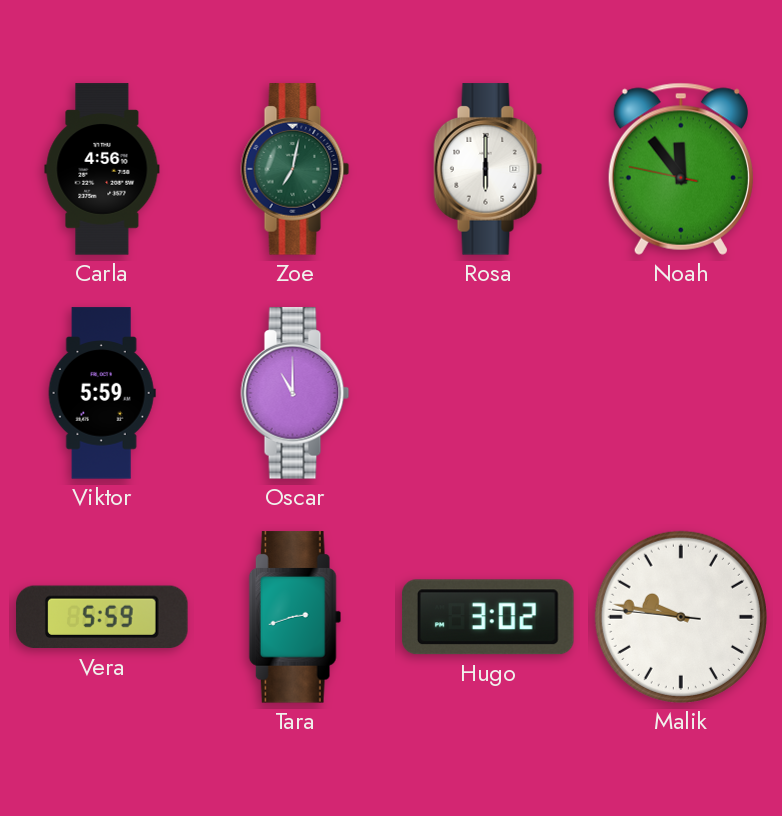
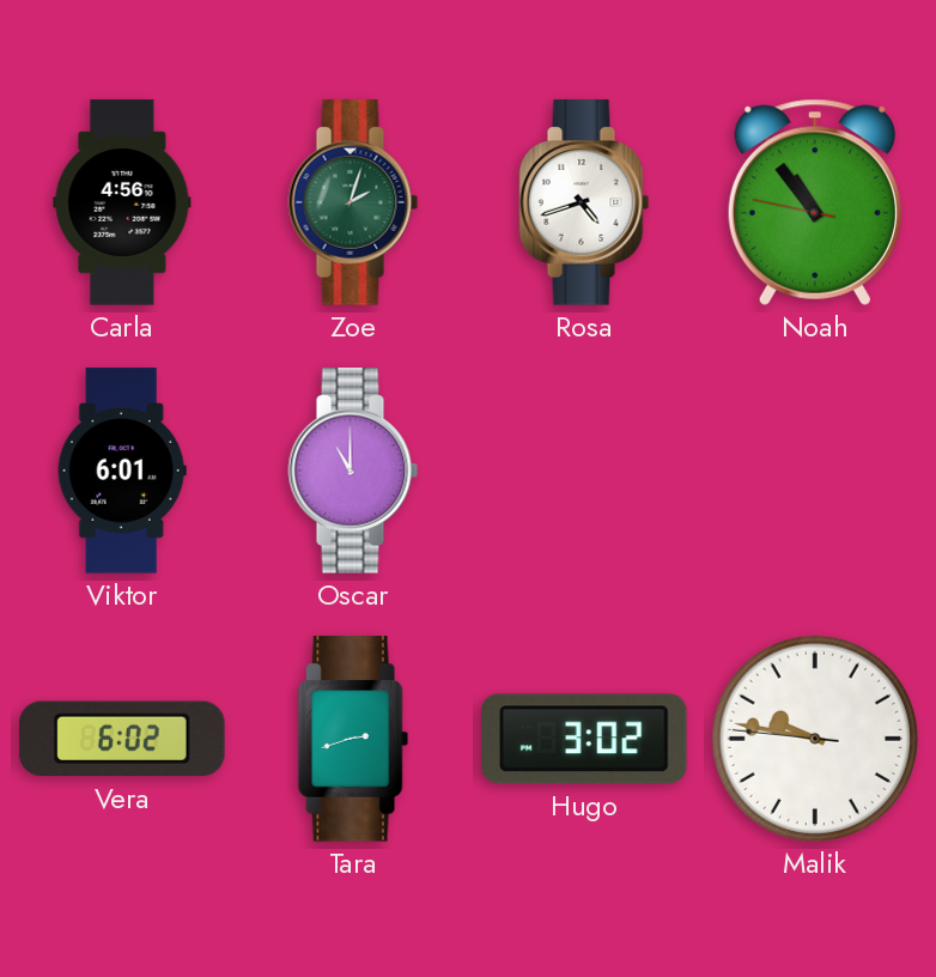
Zoe: 7:02 -> 2:03
Rosa: 6:00 -> 4:42
Noah: 11:53 -> 10:53
Viktor: 5:59 -> 6:01
Vera: 5:59 -> 6:02
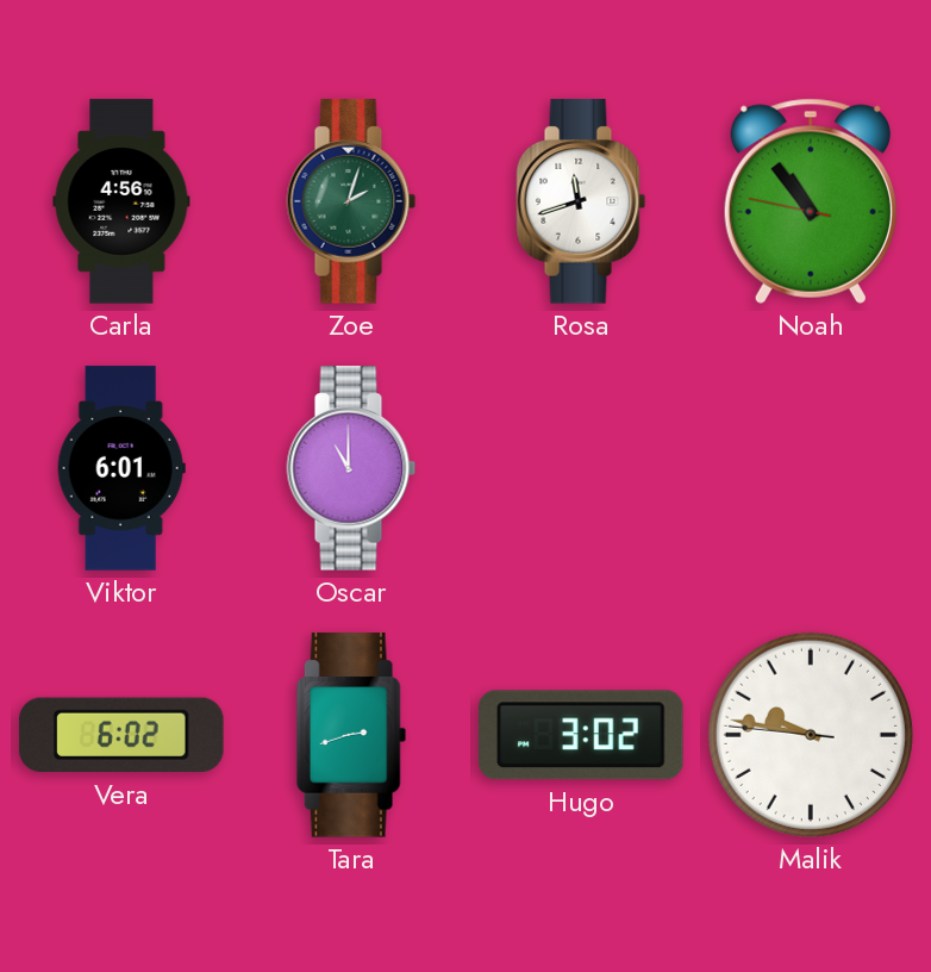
Rosa: 4:42 -> 11:42
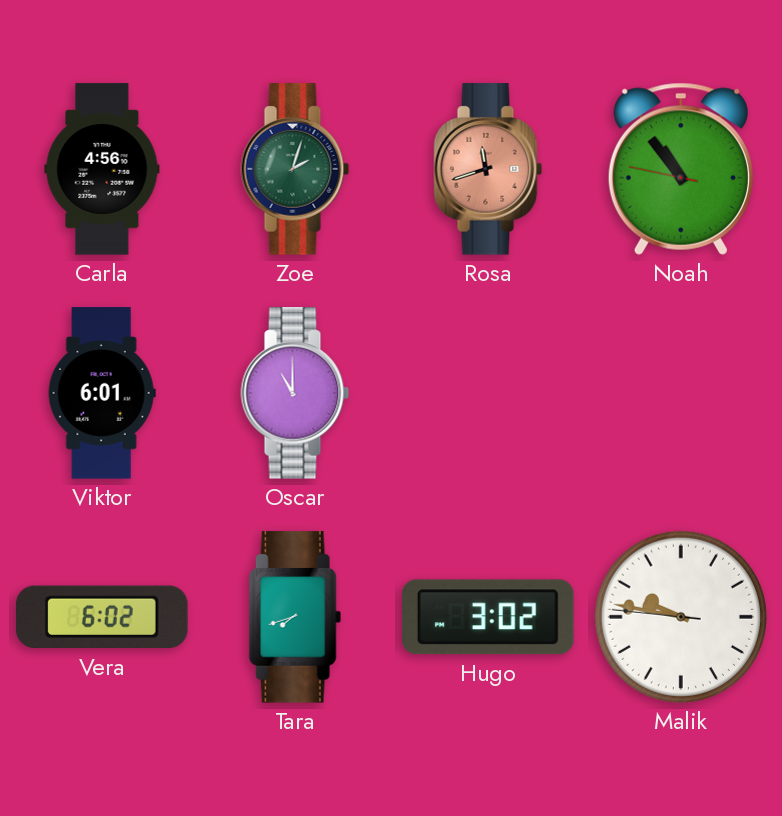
Rosa dial: white -> salmon
Tara: 2:42 -> 7:42
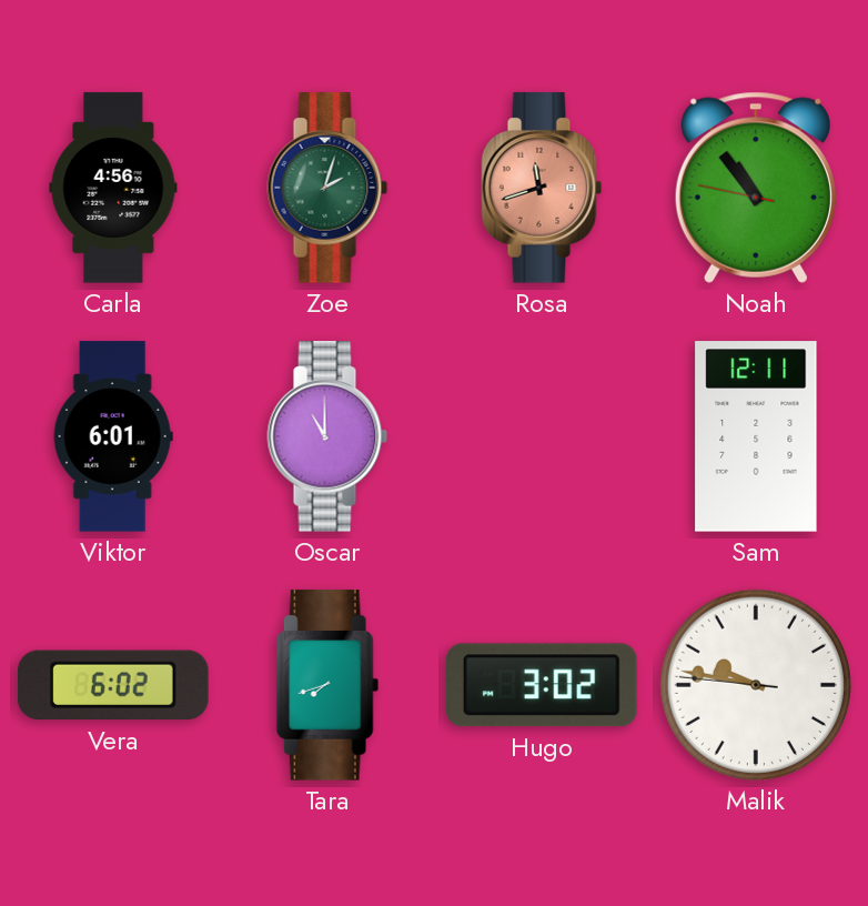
Sam: none -> 12:11
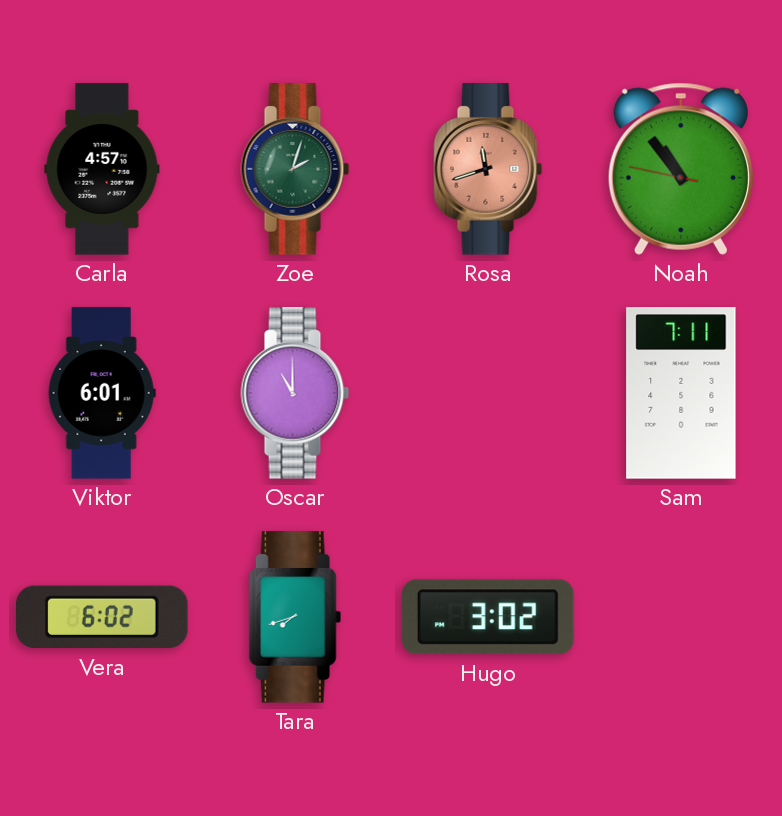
Carla: 4:56 -> 4:57
Sam: 12:11 -> 7:11
Malik: 9:46 -> none
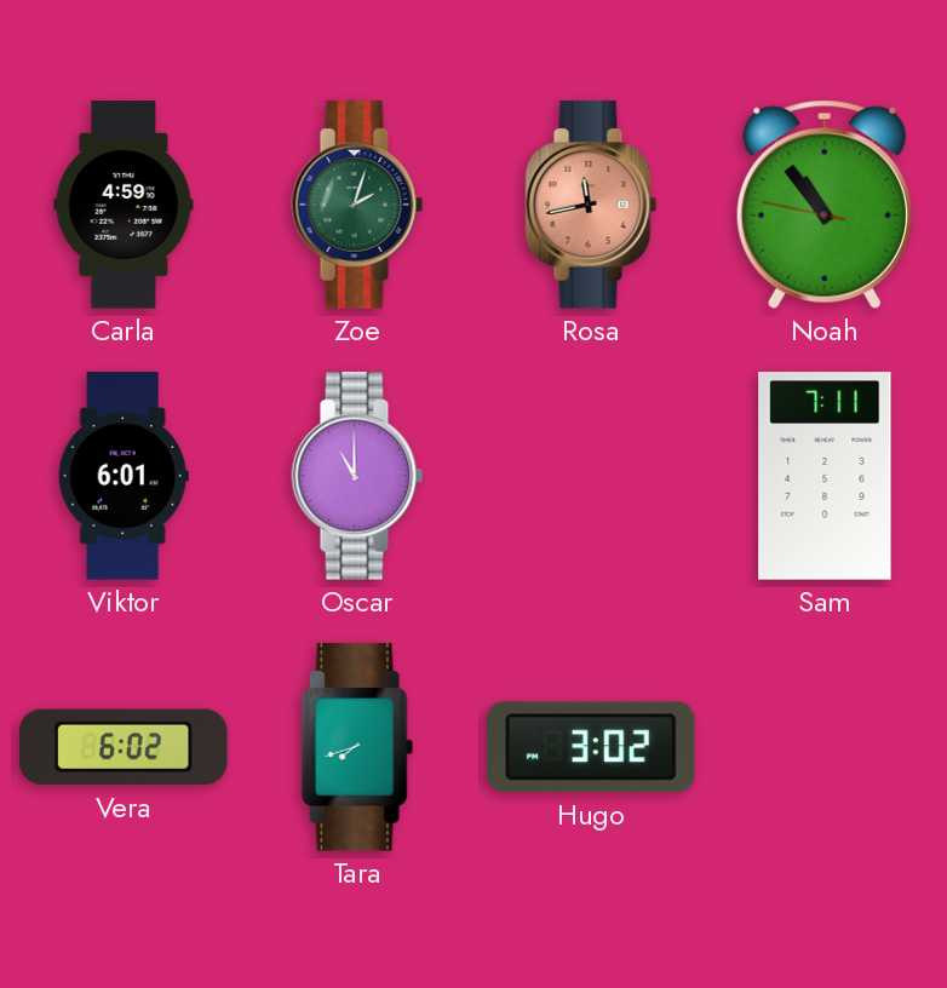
Carla: 4:57 -> 4:59
Rosa: 11:42 -> 11:43
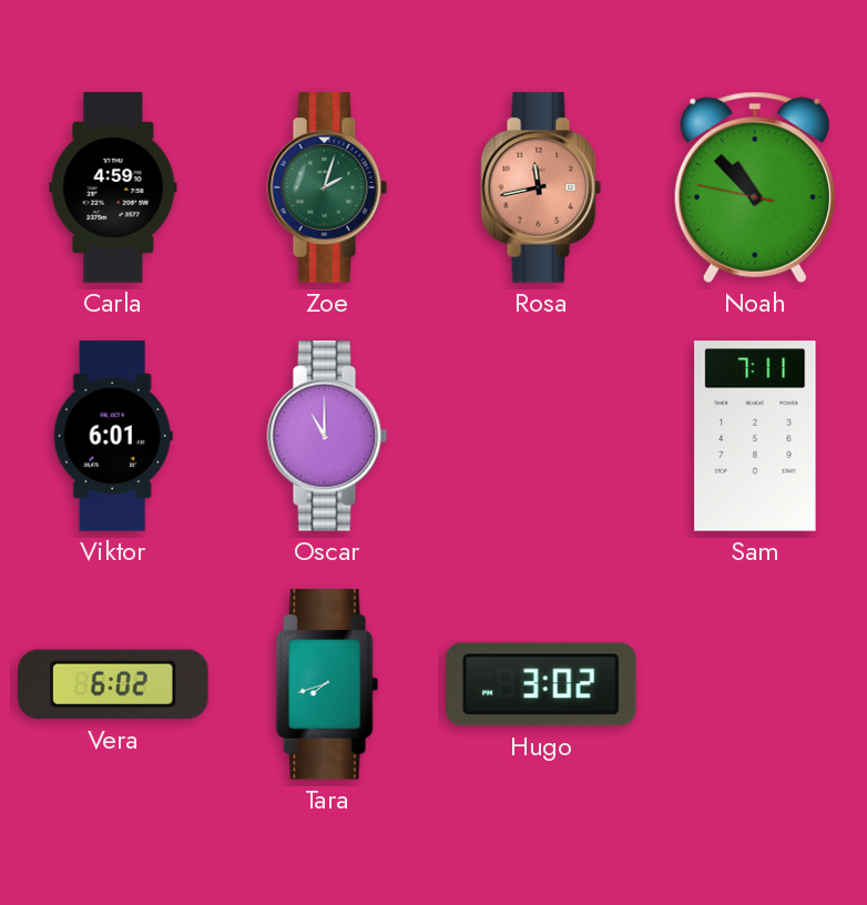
Noah: 10:53 -> 10:52
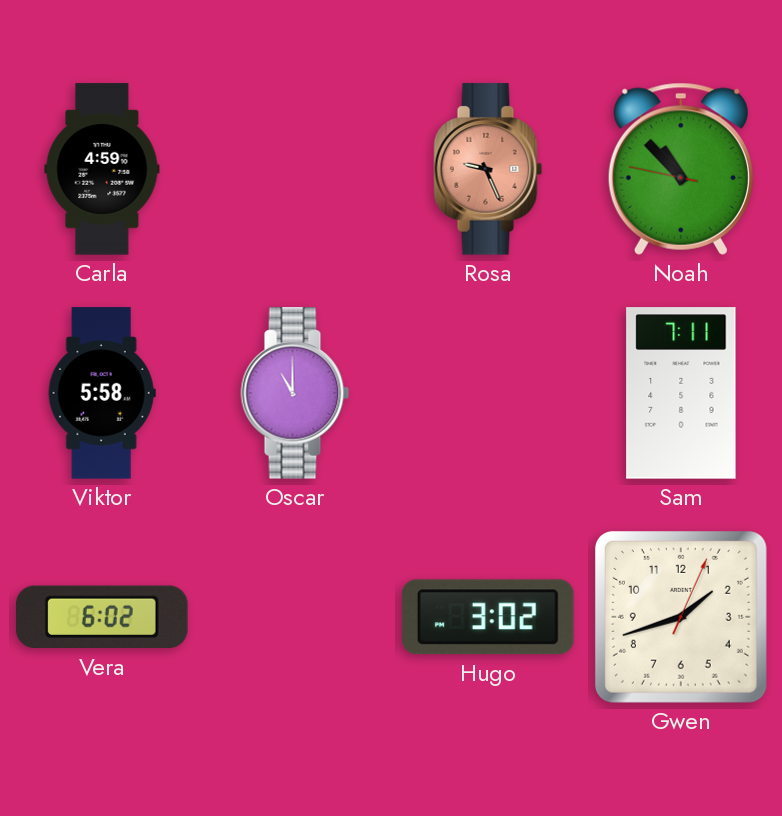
Zoe: 2:03 -> none
Rosa: 11:43 -> 9:26
Viktor: 6:01 -> 5:58
Tara: 7:42 -> none
Gwen: none -> 1:42
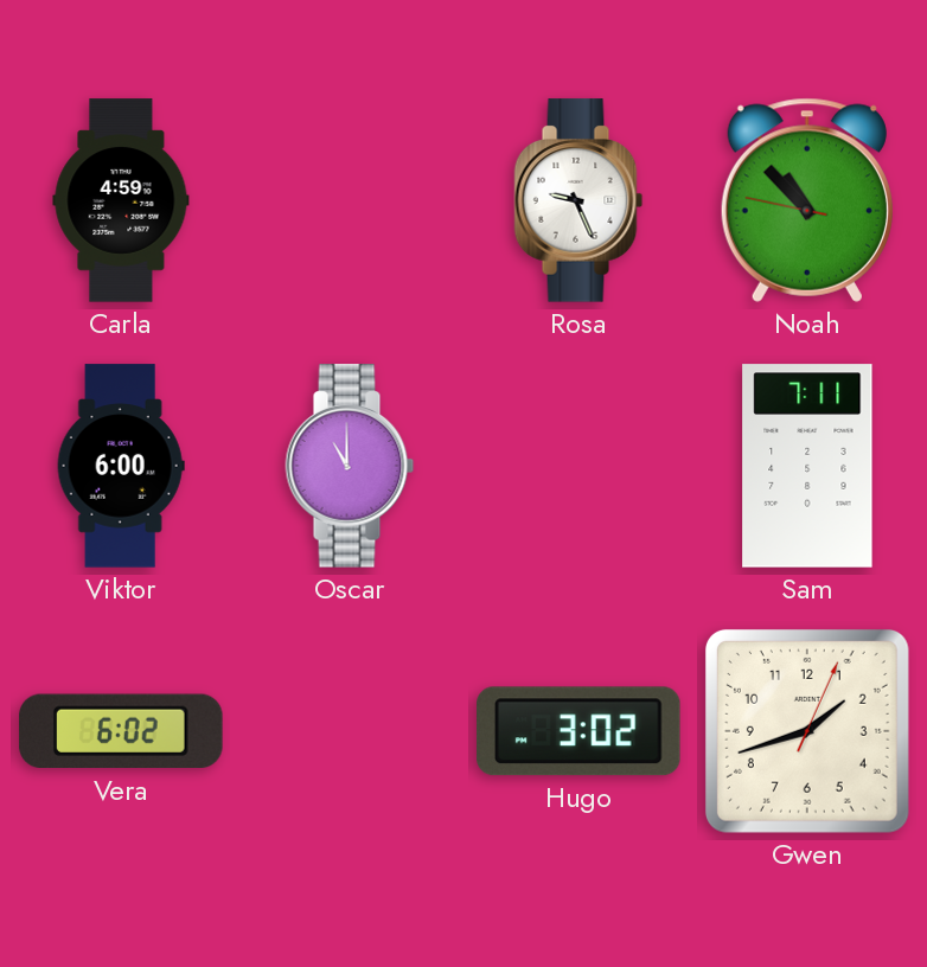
Rosa dial: salmon -> white
Viktor: 5:58 -> 6:00
